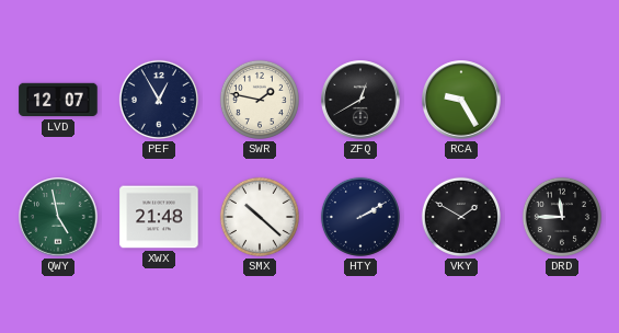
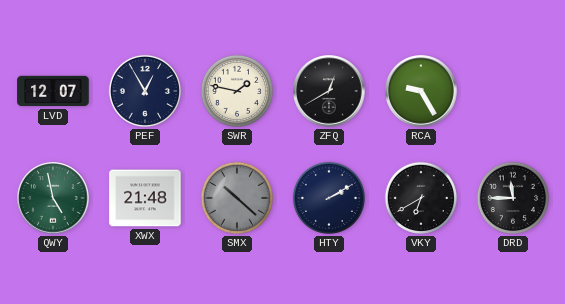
SMX dial: white -> grey
VKY: 1:50 -> 6:40
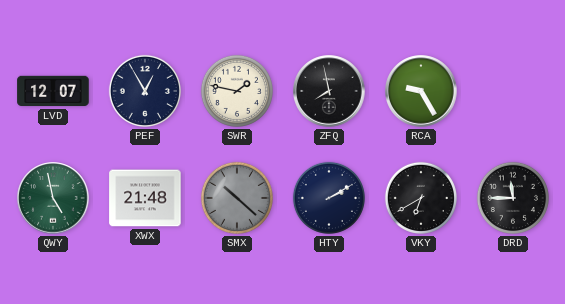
ZFQ: 12:40 -> 7:58
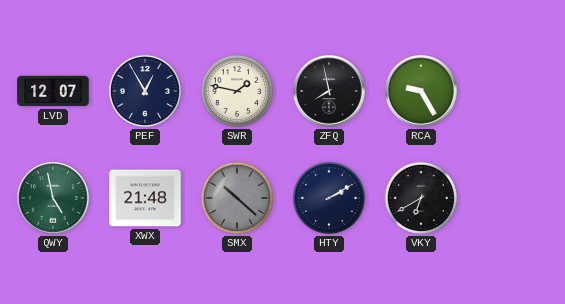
DRD: 11:45 -> none
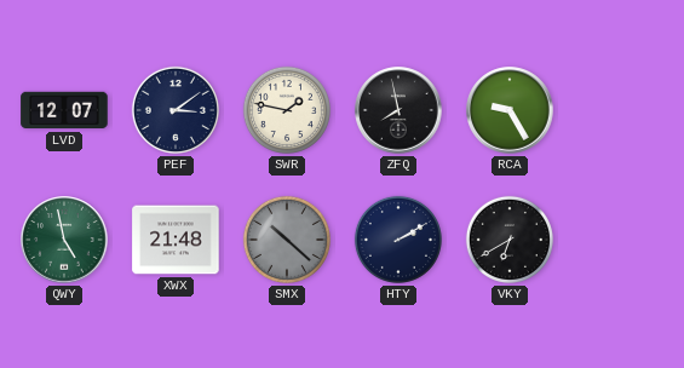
PEF: 12:55 -> 3:09
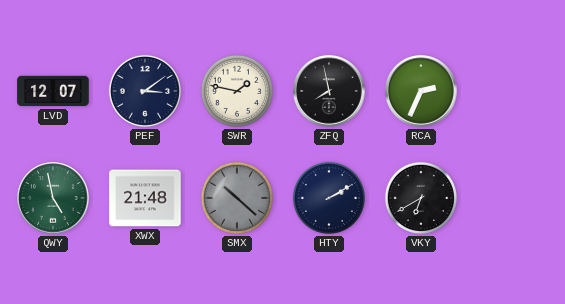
RCA: 9:25 -> 2:34
